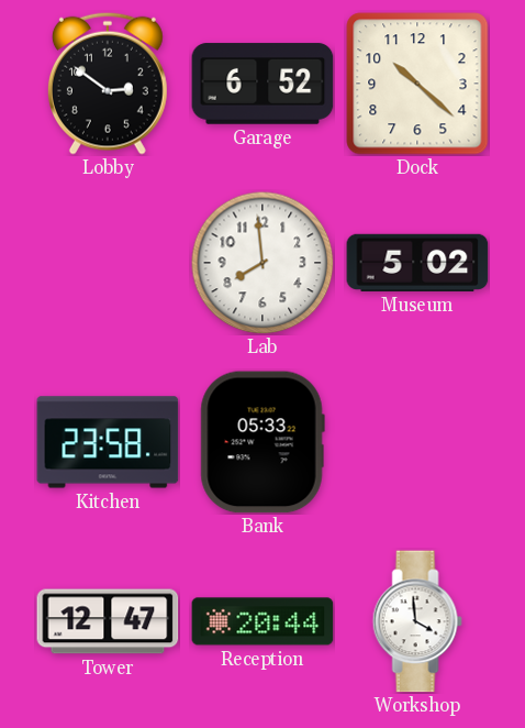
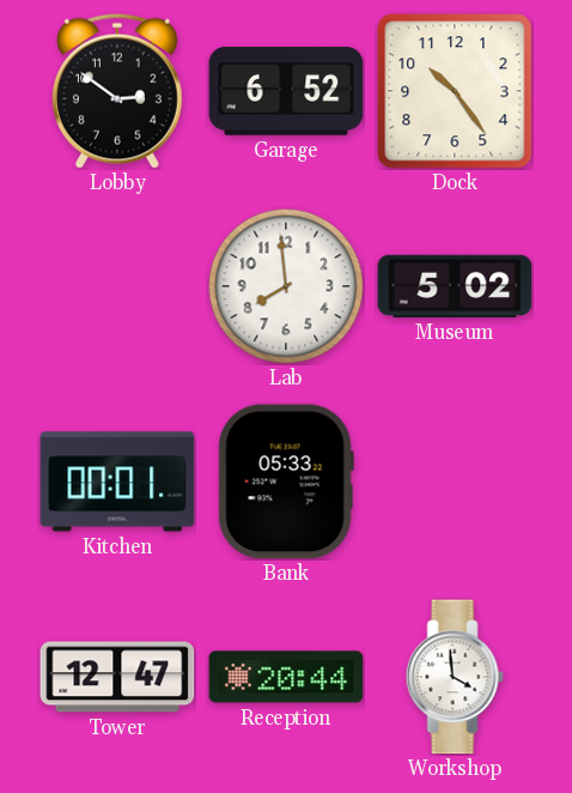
Dock: 10:22 -> 10:24
Kitchen: 23:58 -> 00:01
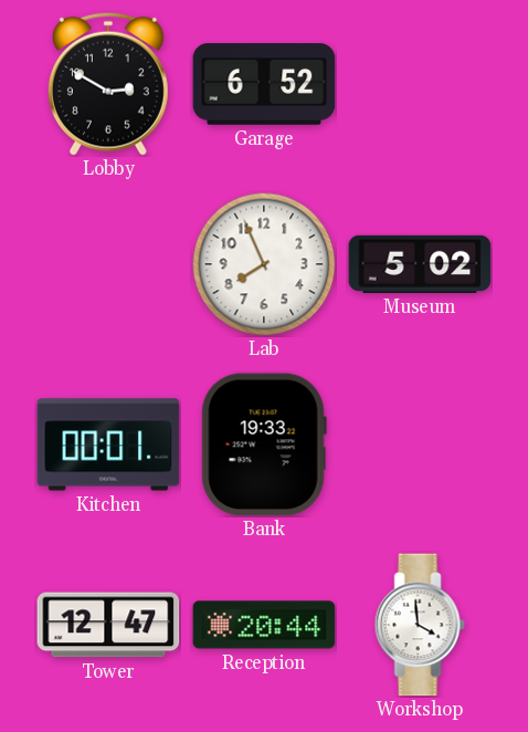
Lobby: 2:51 -> 2:50
Dock: 10:24 -> none
Lab: 7:59 -> 7:56
Bank: 05:33 -> 19:33
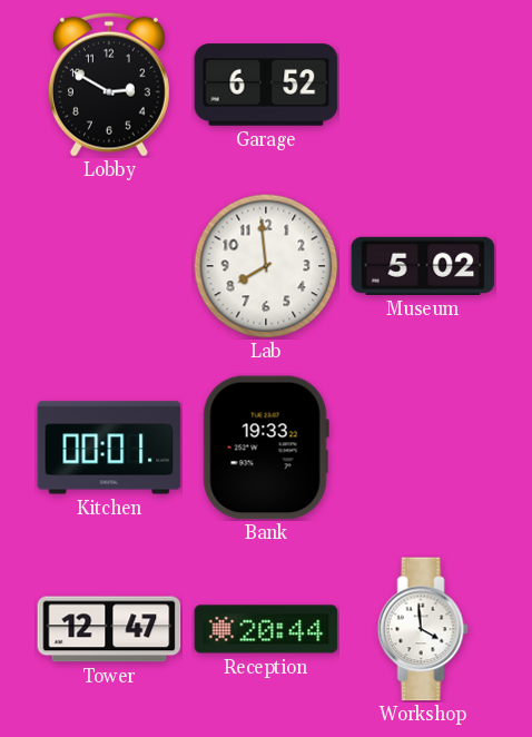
Lab: 7:56 -> 7:59
